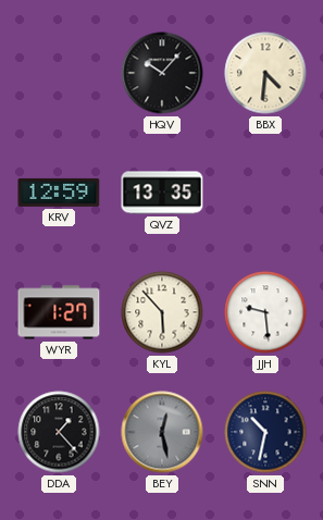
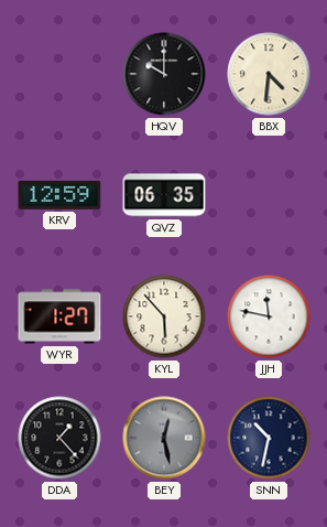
HQV: 10:07 -> 10:00
QVZ: 13:35 -> 06:35
JJH: 9:29 -> 11:47
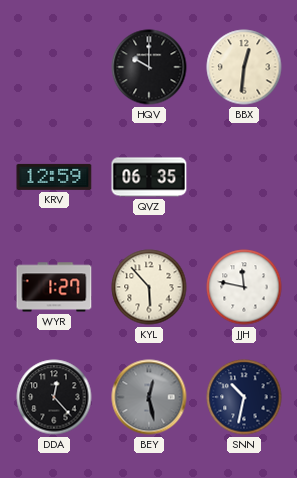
BBX: 4:31 -> 12:31
DDA: 1:23 -> 12:23
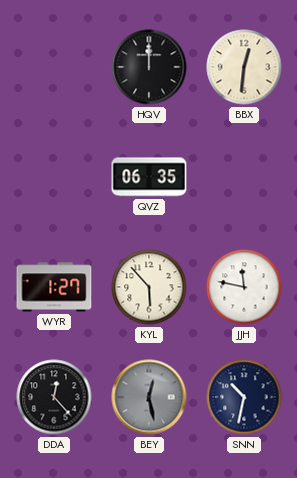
HQV: 10:00 -> 12:00
KRV: 12:59 -> none
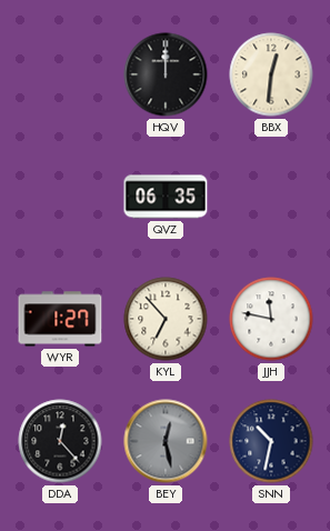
KYL: 5:53 -> 6:53
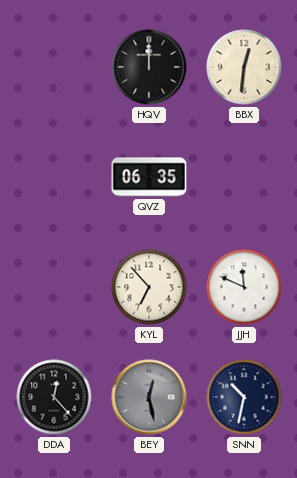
WYR: 1:27 -> none
JJH: 11:47 -> 11:49
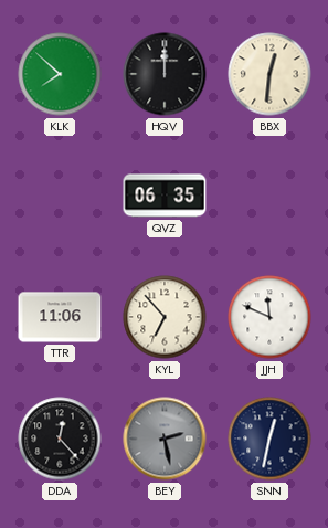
KLK: none -> 7:52
TTR: none -> 11:06
BEY: 12:28 -> 2:28
SNN: 10:32 -> 12:32
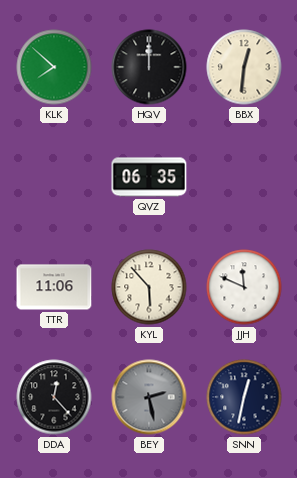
KYL: 6:53 -> 5:53
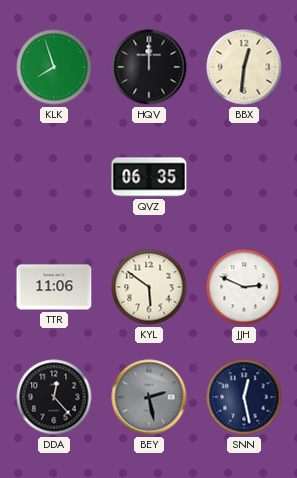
KLK: 7:52 -> 7:57
KYL: 5:53 -> 5:51
JJH: 11:49 -> 2:49
SNN: 12:32 -> 12:28
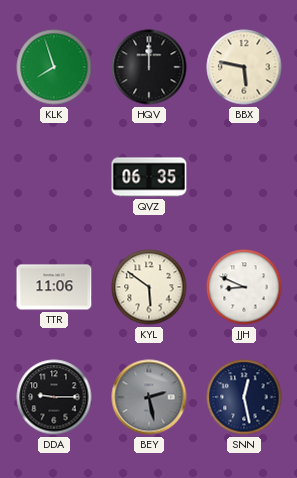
BBX: 12:31 -> 5:47
JJH: 2:49 -> 8:49
DDA: 12:23 -> 9:15
